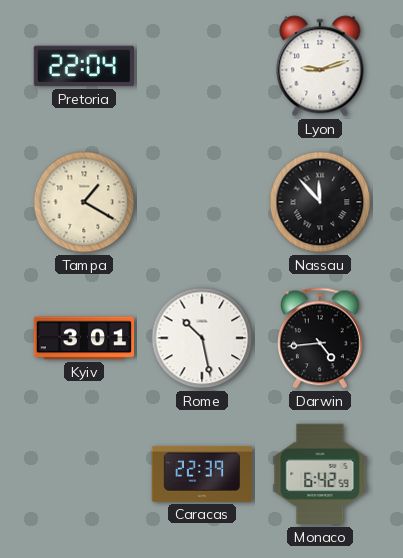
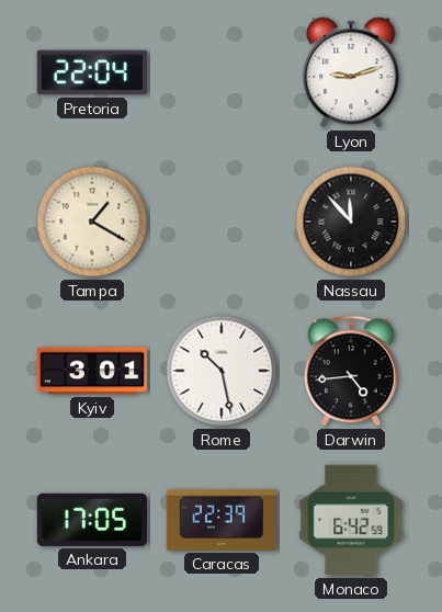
Ankara: none -> 17:05
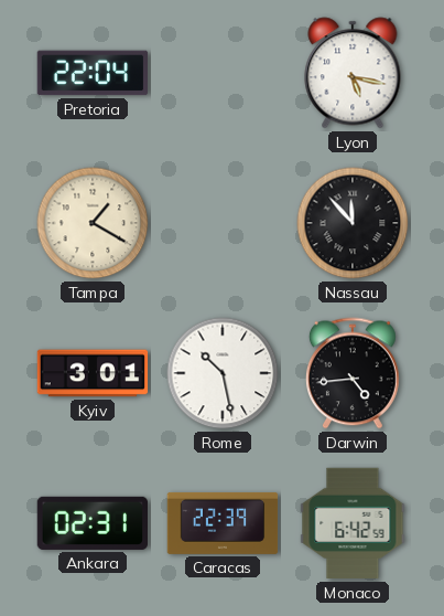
Lyon: 9:12 -> 5:17
Ankara: 17:05 -> 02:31
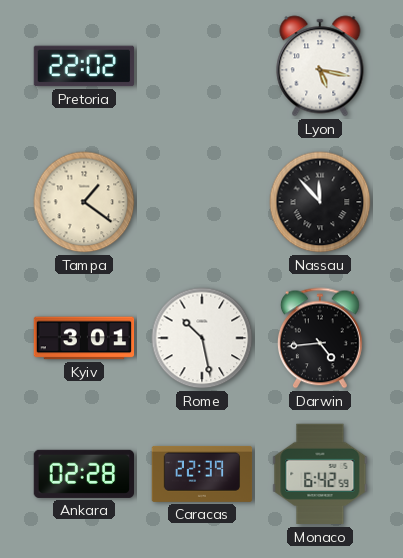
Pretoria: 22:04 -> 22:02
Tampa: 1:20 -> 1:21
Ankara: 02:31 -> 02:28
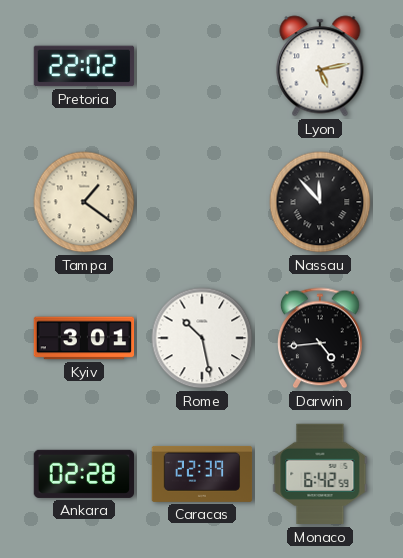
Lyon: 5:17 -> 5:13
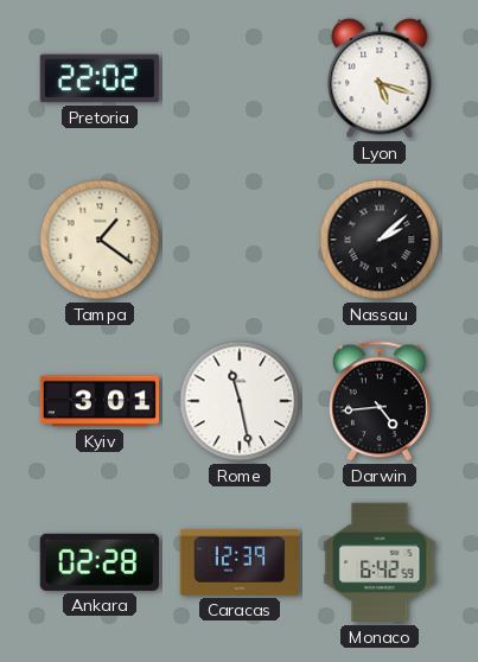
Lyon: 5:13 -> 5:18
Nassau: 11:53 -> 2:08
Rome: 10:28 -> 11:28
Caracas: 22:39 -> 12:39
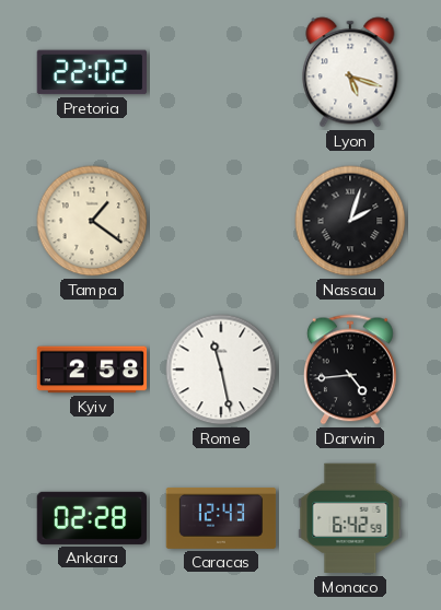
Nassau: 2:08 -> 2:03
Kyiv: 3:01 -> 2:58
Caracas: 12:39 -> 12:43
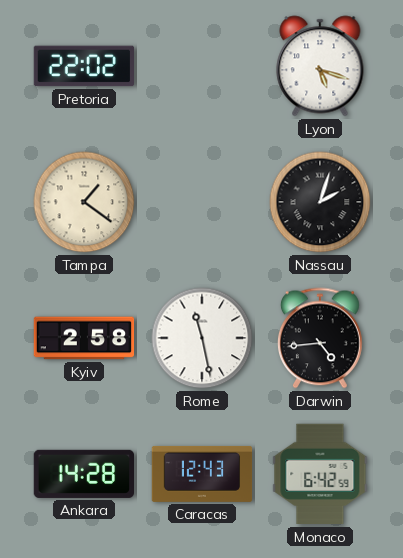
Ankara: 02:28 -> 14:28
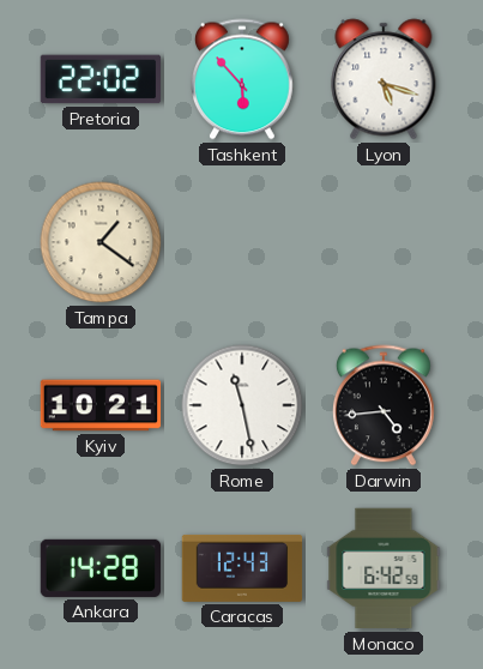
Tashkent: none -> 5:53
Nassau: 2:03 -> none
Kyiv: 2:58 -> 10:21
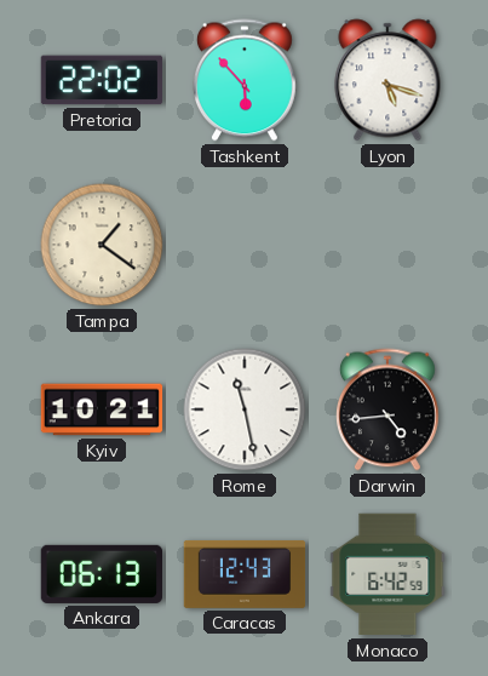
Ankara: 14:28 -> 06:13
